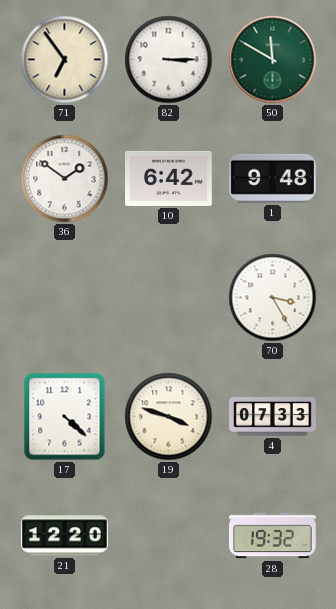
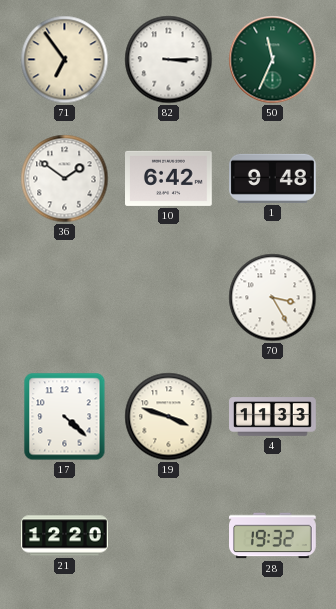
50: 11:50 -> 11:34
4: 07:33 -> 11:33
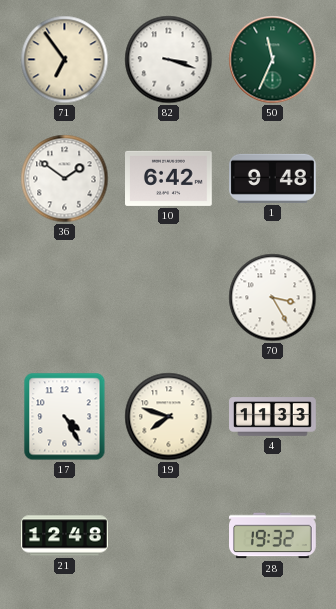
82: 3:15 -> 3:18
17: 4:22 -> 4:25
19: 3:48 -> 7:48
21: 12:20 -> 12:48
